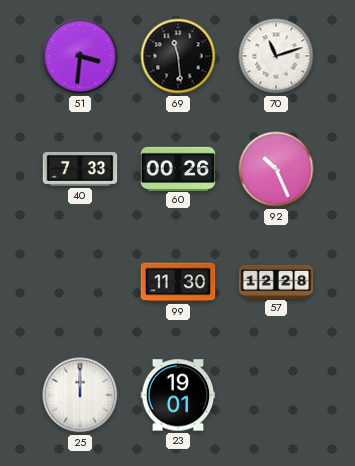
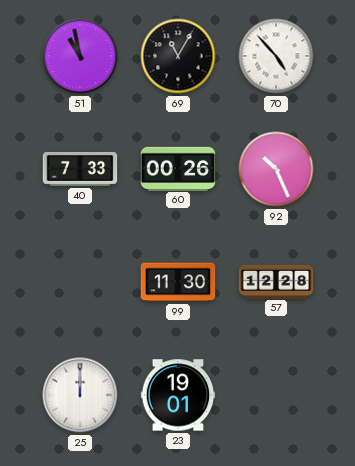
51: 3:31 -> 10:58
69: 11:29 -> 11:05
70: 11:12 -> 4:53
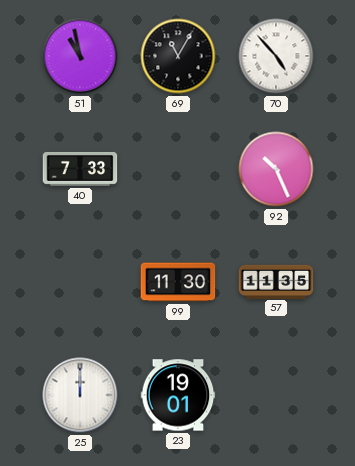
60: 00:26 -> none
57: 12:28 -> 11:35
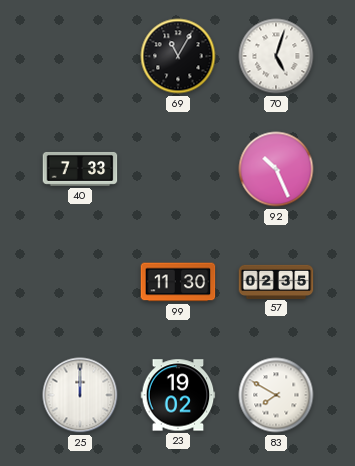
51: 10:58 -> none
70: 4:53 -> 5:03
57: 11:35 -> 02:35
23: 19:01 -> 19:02
83: none -> 7:50
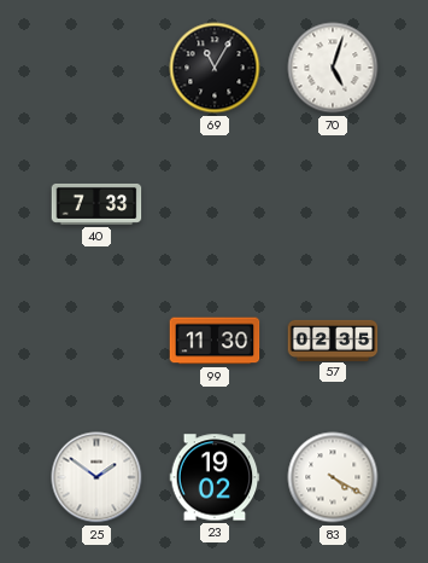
92: 10:26 -> none
25: 12:00 -> 1:51
83: 7:50 -> 4:20
